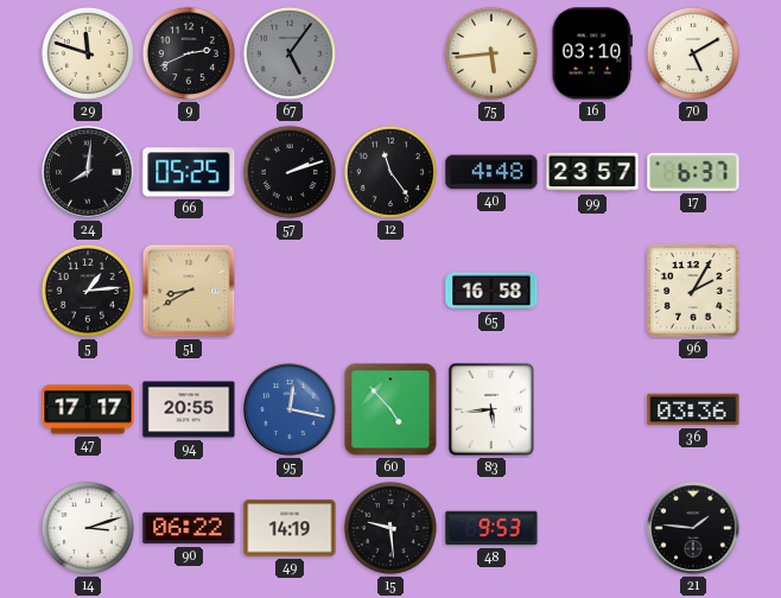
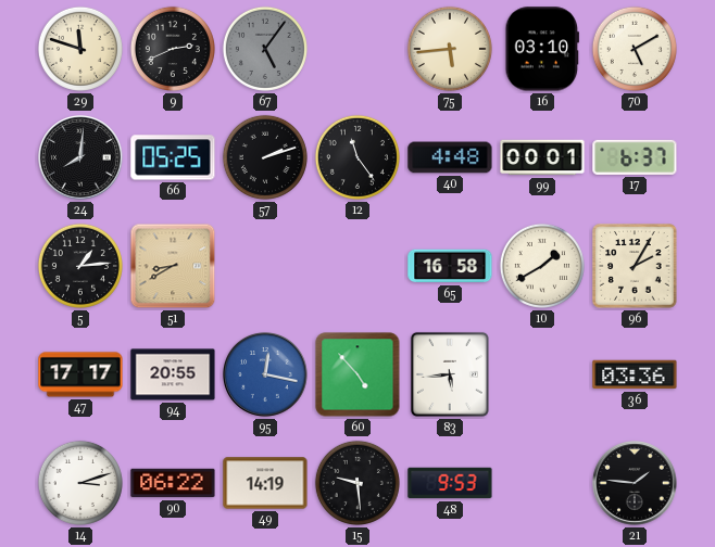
99: 23:57 -> 00:01
10: none -> 1:40
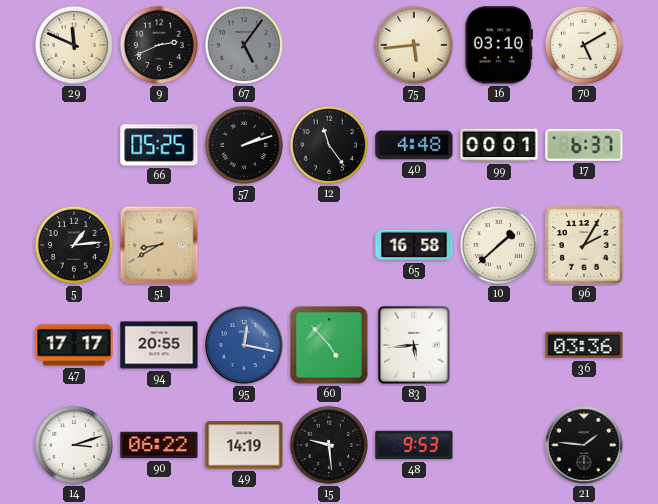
29: 11:48 -> 11:49
24: 8:01 -> none
10: 1:40 -> 1:38
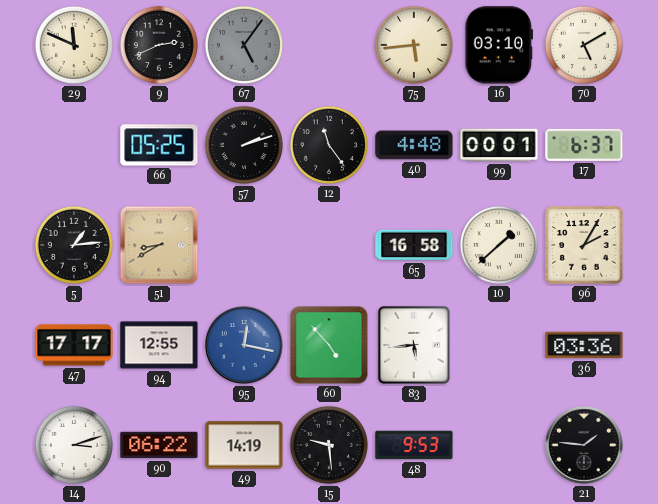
94: 20:55 -> 12:55
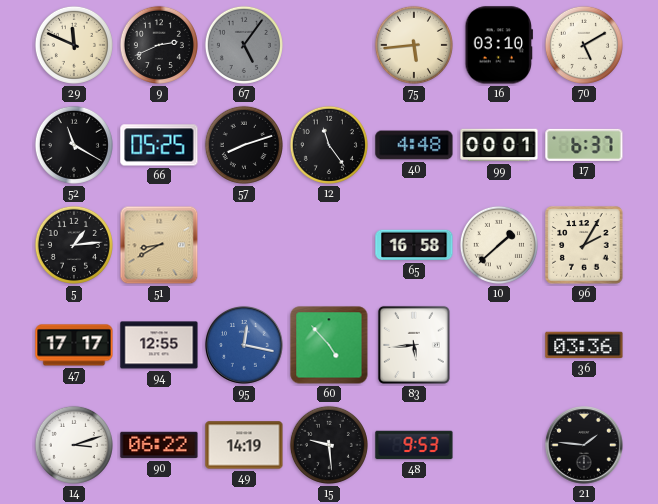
52: none -> 11:20
57: 2:12 -> 8:12
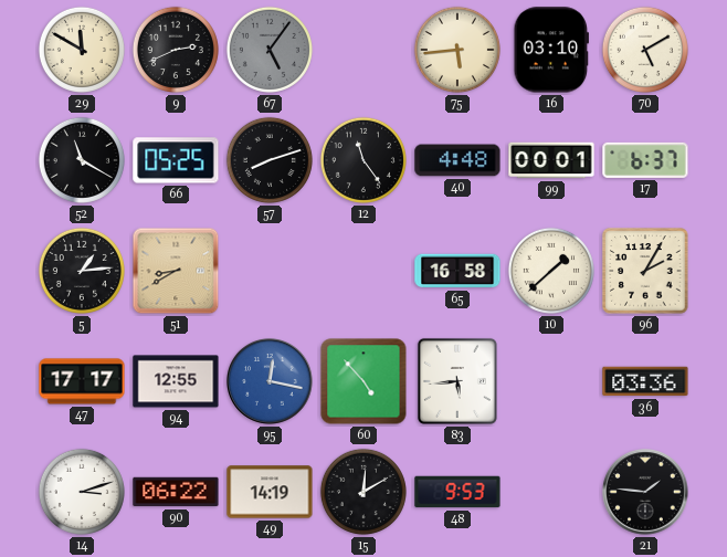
29: 11:49 -> 11:50
15: 9:29 -> 12:10
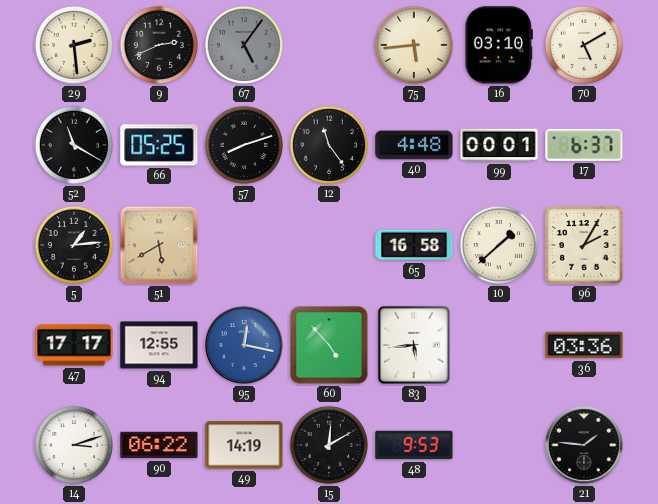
29: 11:50 -> 2:29
51: 8:40 -> 5:40
